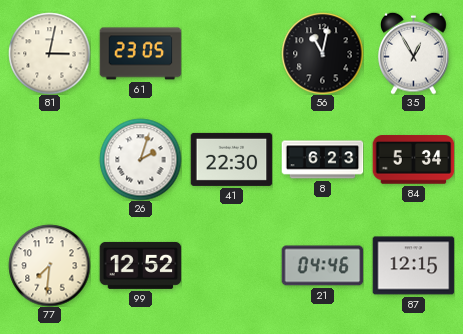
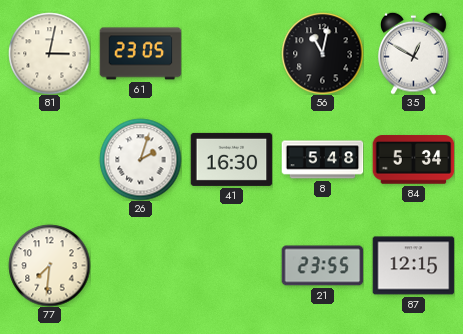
35: 12:55 -> 12:50
41: 22:30 -> 16:30
8: 6:23 -> 5:48
99: 12:52 -> none
21: 04:46 -> 23:55
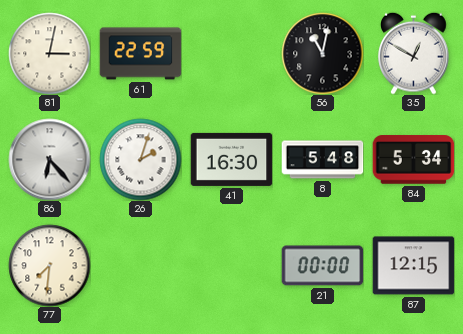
61: 23:05 -> 22:59
86: none -> 6:23
21: 23:55 -> 00:00
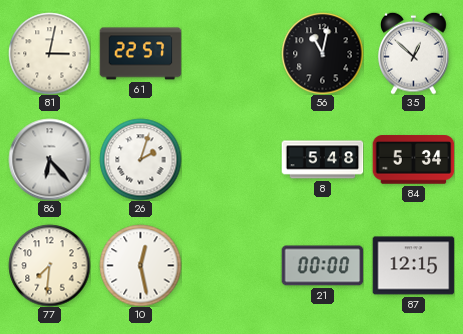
61: 22:59 -> 22:57
35: 12:50 -> 12:52
41: 16:30 -> none
10: none -> 12:28
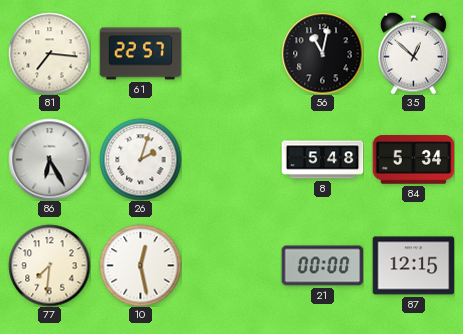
81: 3:02 -> 7:16
86: 6:23 -> 6:25
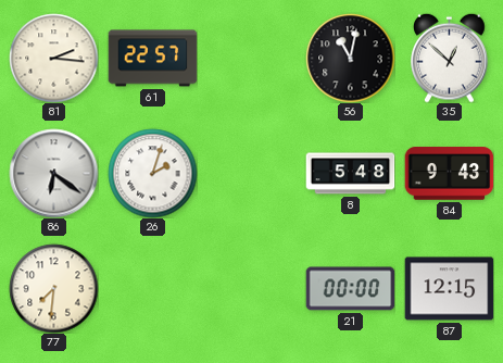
81: 7:16 -> 2:16
86: 6:25 -> 6:21
84: 5:34 -> 9:43
10: 12:28 -> none
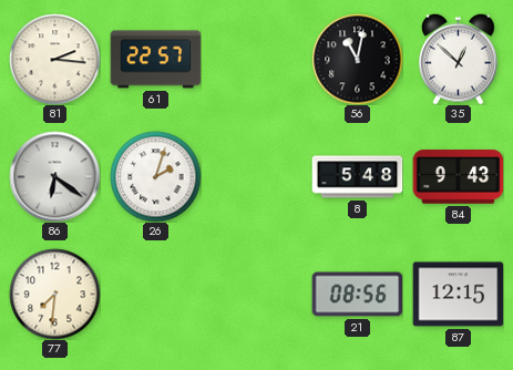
21: 00:00 -> 08:56
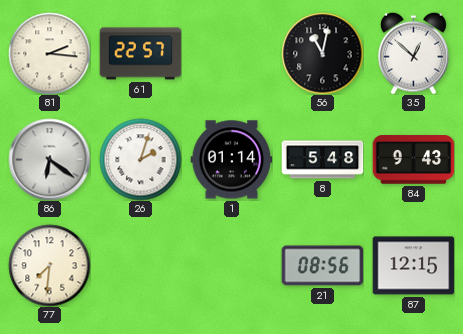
1: none -> 01:14
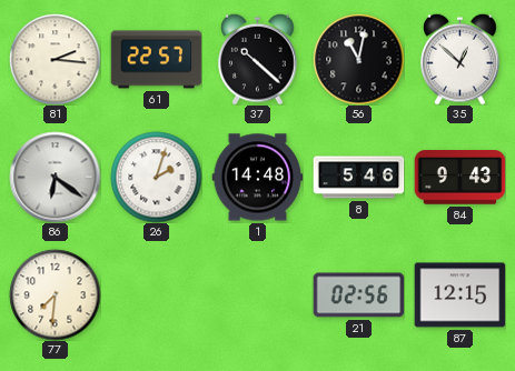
37: none -> 10:22
1: 01:14 -> 14:48
8: 5:48 -> 5:46
21: 08:56 -> 02:56
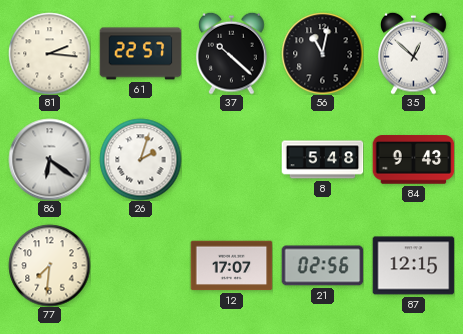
1: 14:48 -> none
8: 5:46 -> 5:48
12: none -> 17:07
